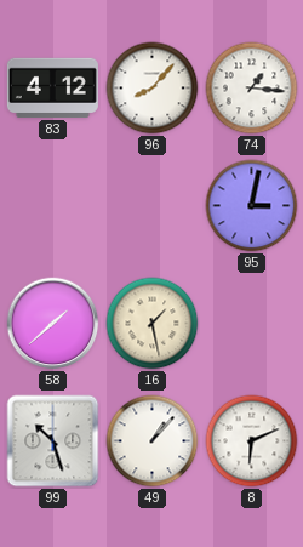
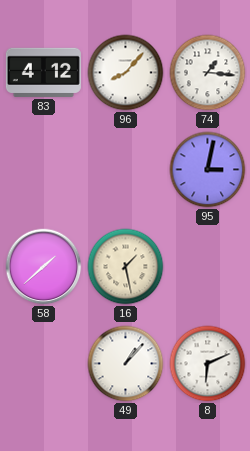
99: 10:27 -> none
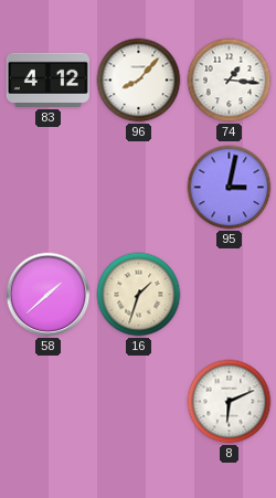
16: 1:28 -> 1:33
49: 1:07 -> none
